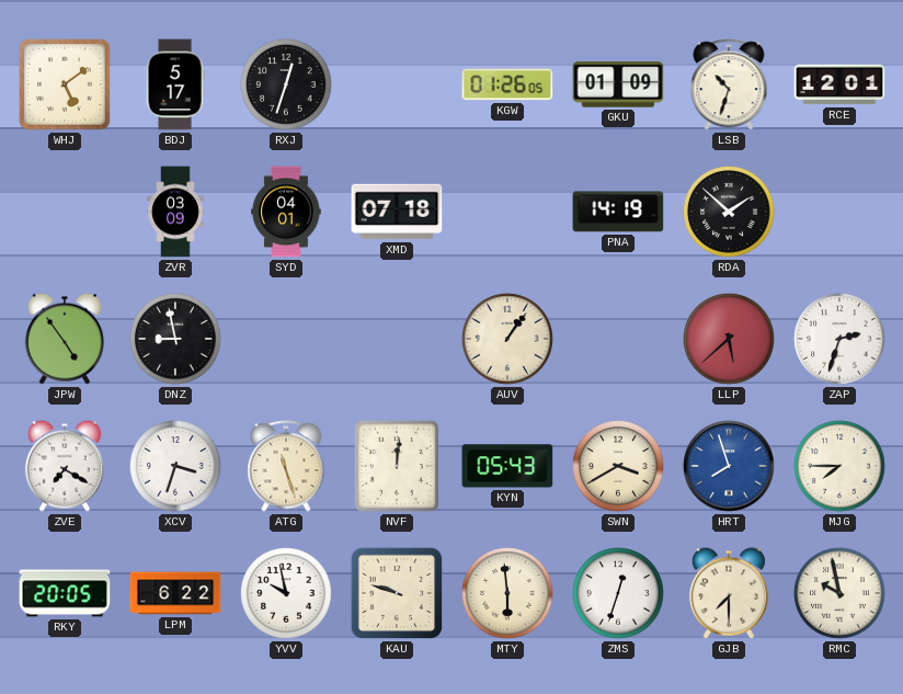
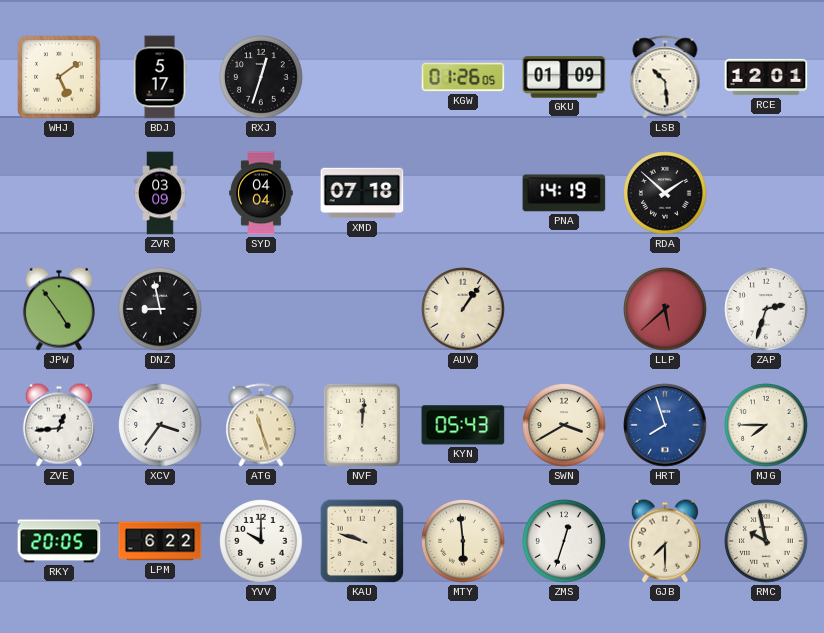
LSB: 10:33 -> 10:29
SYD: 04:01 -> 04:04
ZVE: 7:20 -> 12:44
XCV: 3:33 -> 3:36
YVV: 9:58 -> 10:00
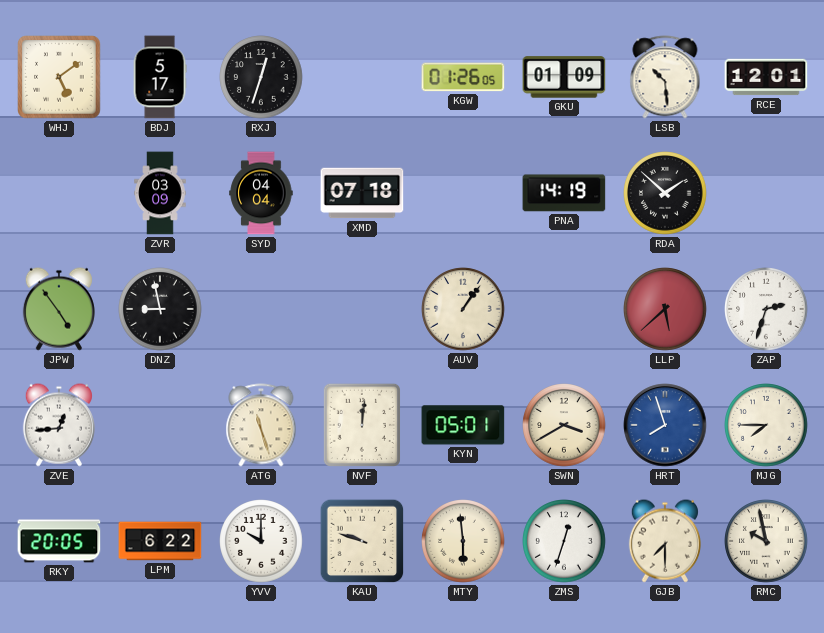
XCV: 3:36 -> none
KYN: 05:43 -> 05:01
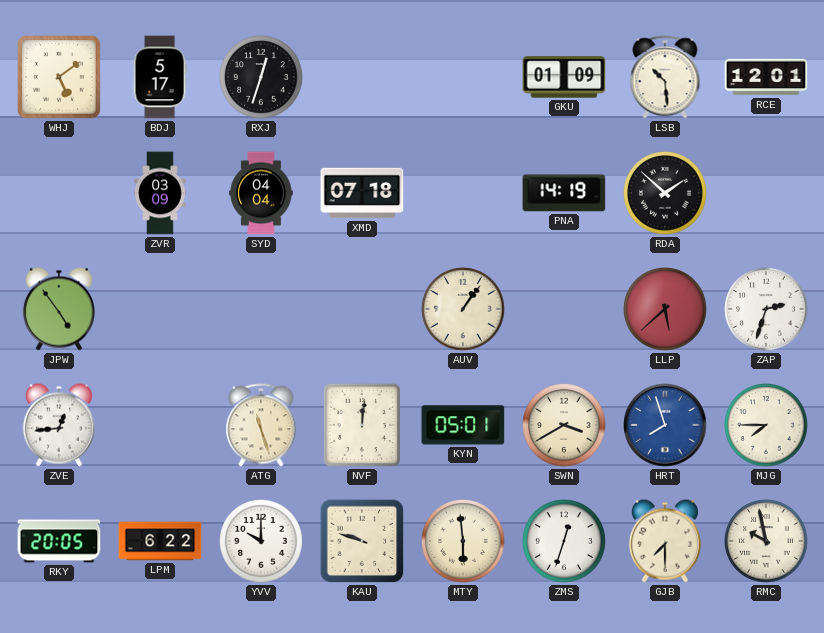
KGW: 01:26 -> none
DNZ: 8:58 -> none
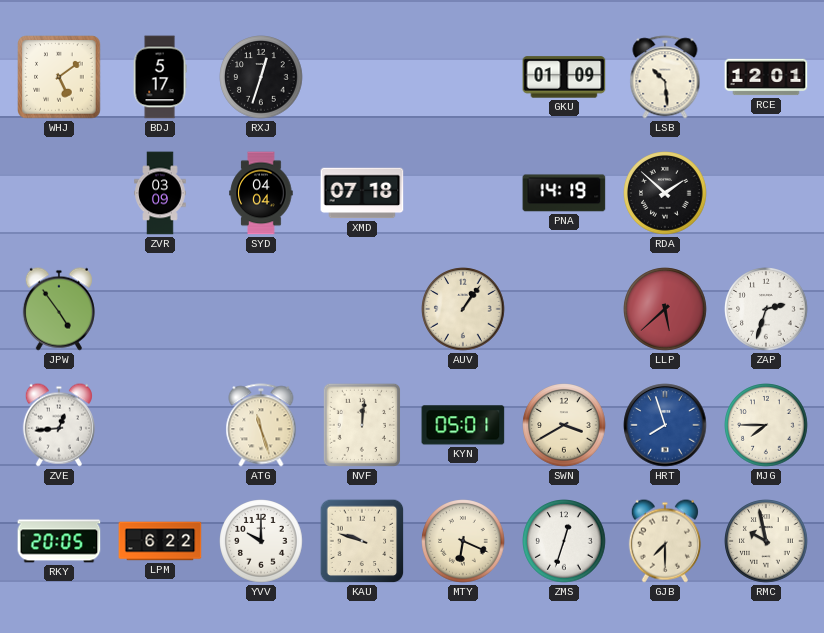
MTY: 5:59 -> 6:19
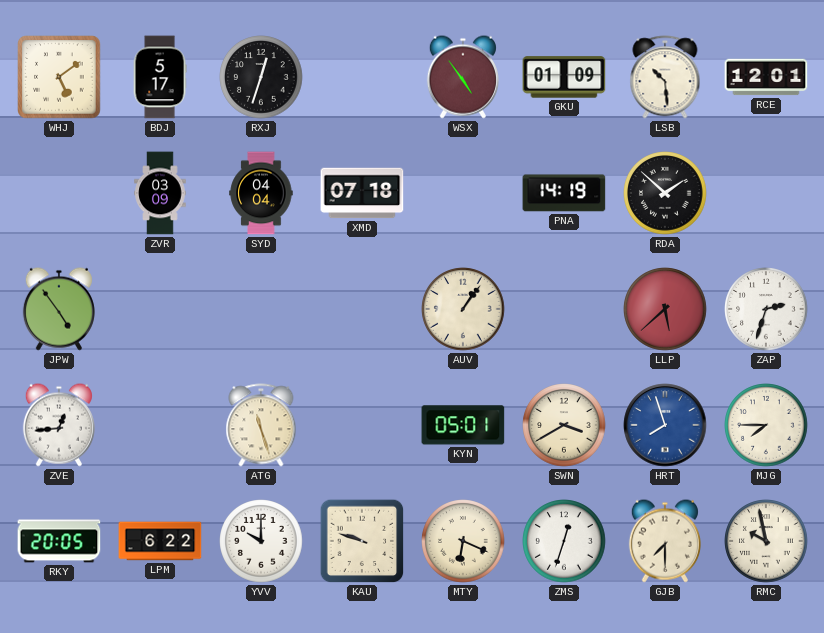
WSX: none -> 4:54
NVF: 12:01 -> none
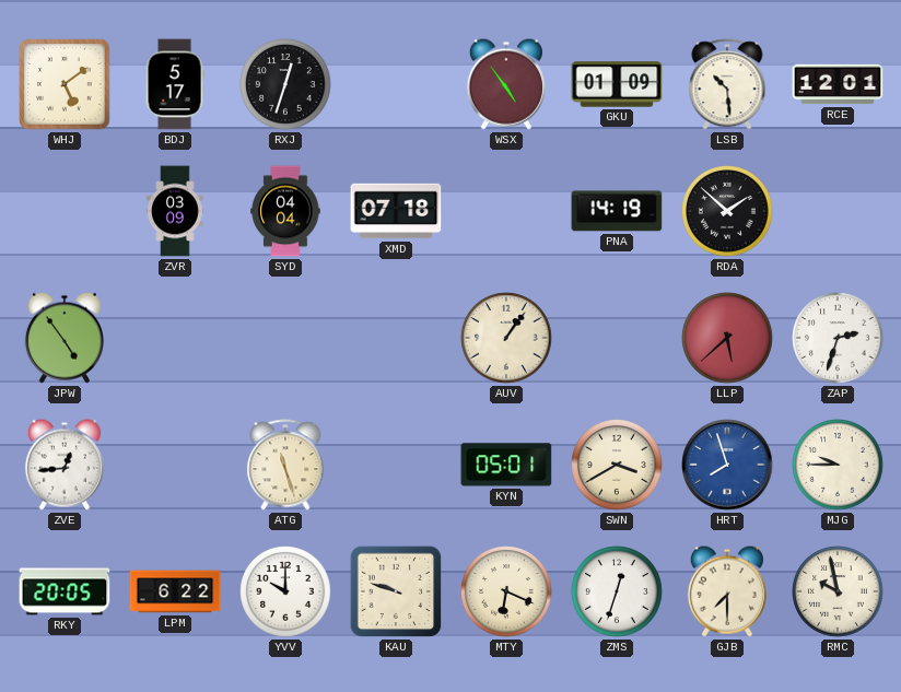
MJG: 7:45 -> 9:45
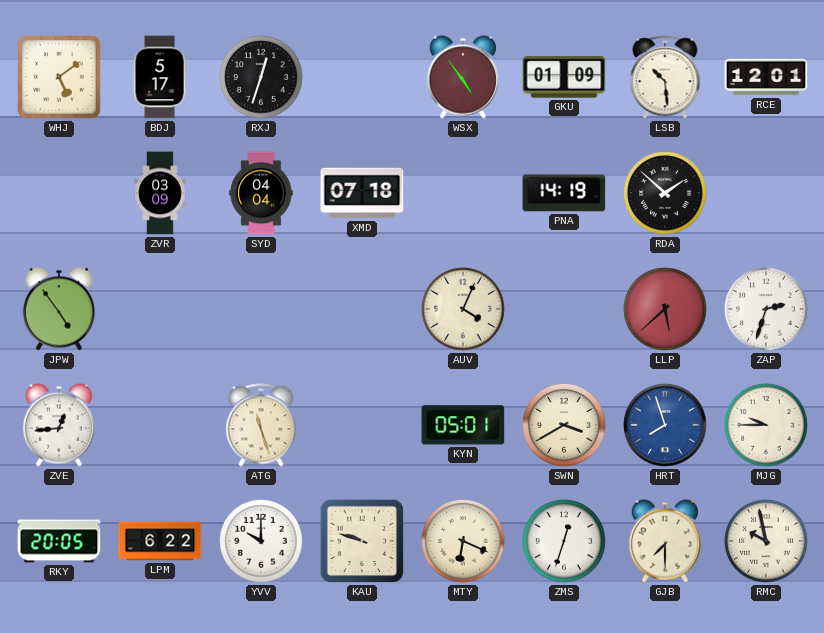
AUV: 1:06 -> 4:04
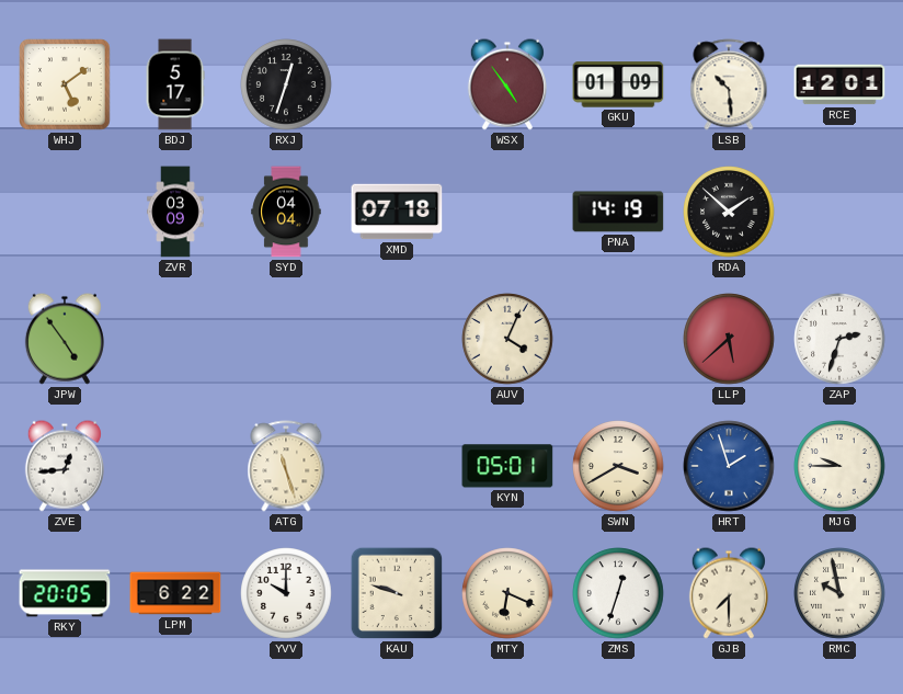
HRT: 7:57 -> 1:57
